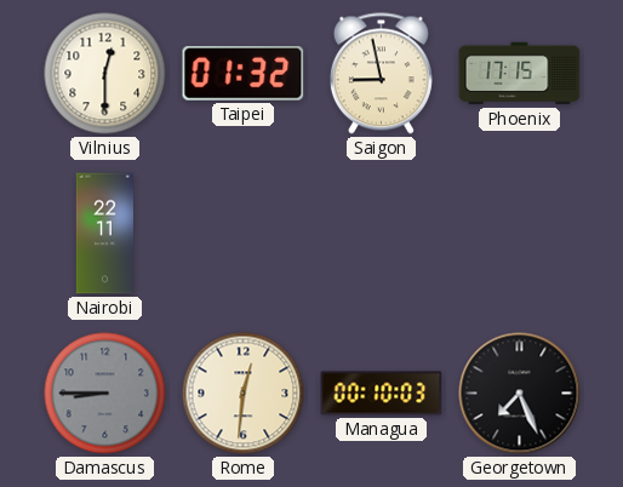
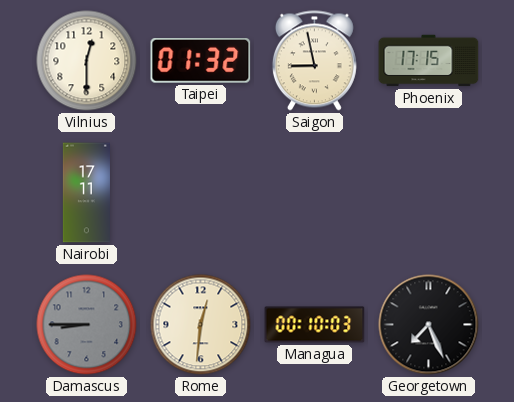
Nairobi: 22:11 -> 17:11
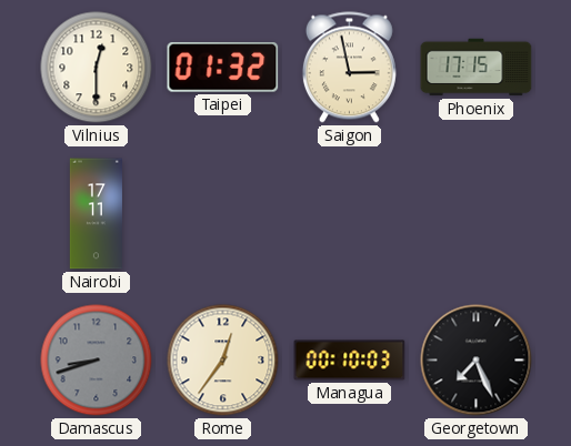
Saigon: 8:58 -> 2:58
Damascus: 8:45 -> 8:42
Rome: 12:31 -> 12:36
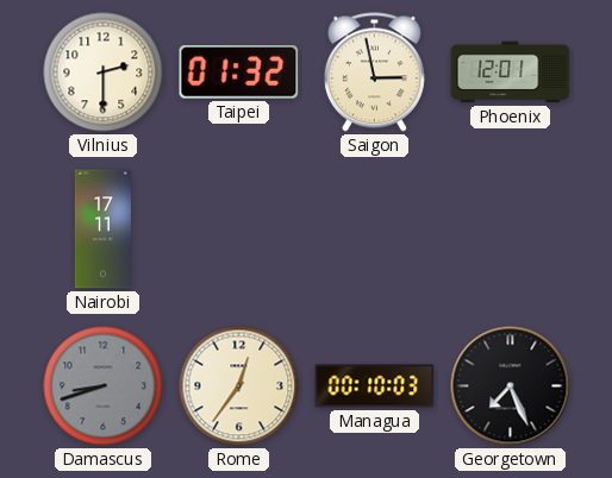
Vilnius: 12:30 -> 2:30
Phoenix: 17:15 -> 12:01
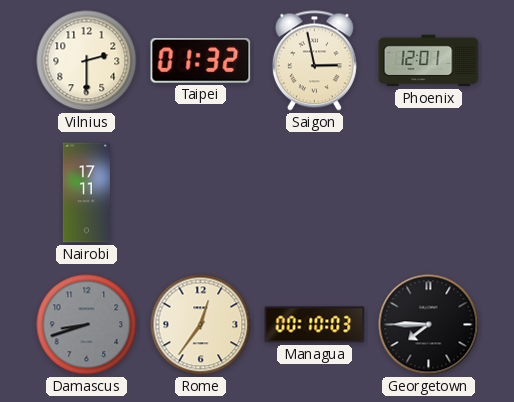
Georgetown: 7:26 -> 7:45
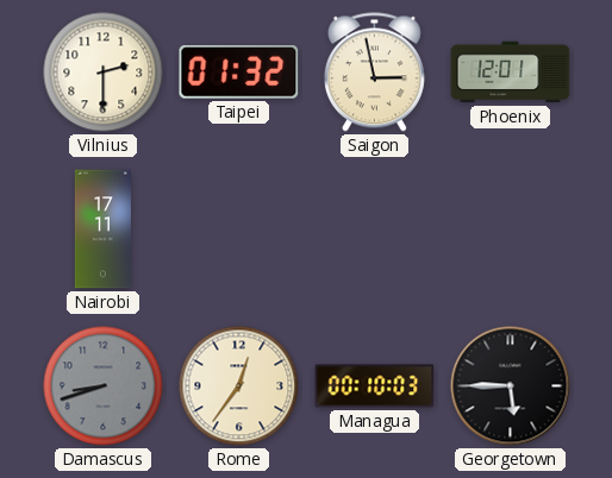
Georgetown: 7:45 -> 5:45
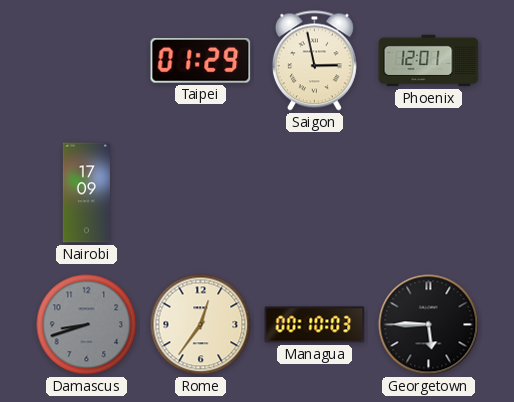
Vilnius: 2:30 -> none
Taipei: 01:32 -> 01:29
Nairobi: 17:11 -> 17:09
